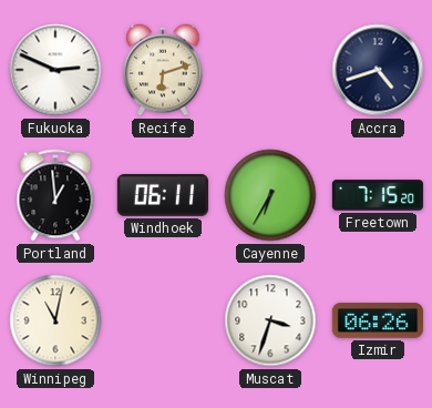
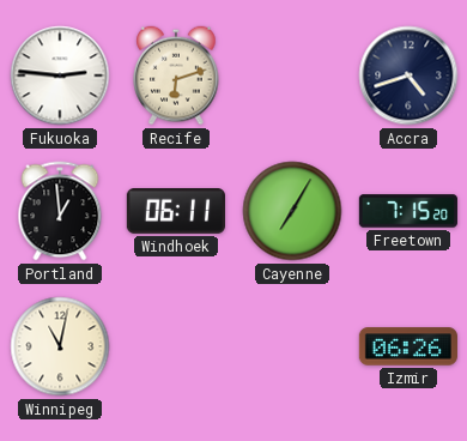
Fukuoka: 2:49 -> 2:46
Cayenne: 6:35 -> 7:05
Muscat: 3:33 -> none
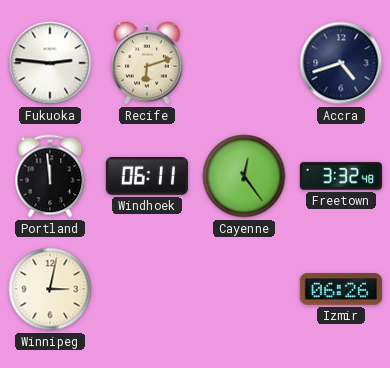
Portland: 12:59 -> 11:59
Cayenne: 7:05 -> 12:24
Freetown: 7:15 -> 3:32
Winnipeg: 11:02 -> 3:02
